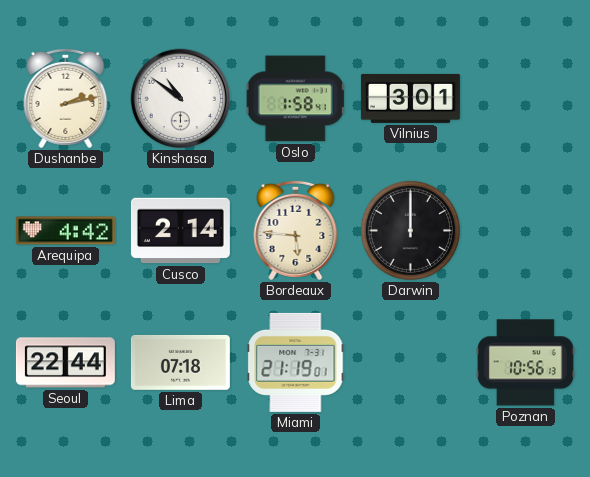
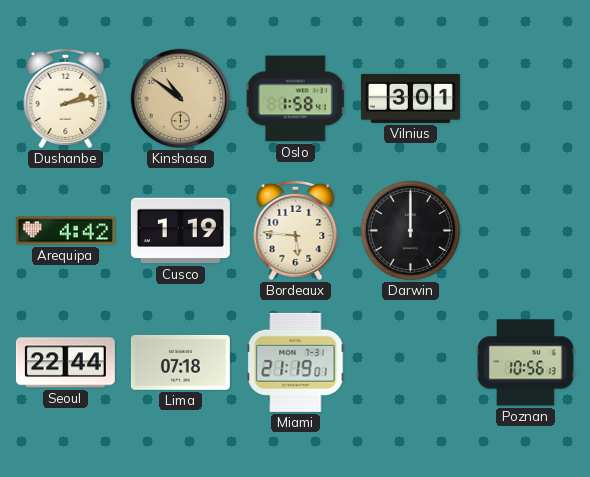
Kinshasa dial: white -> champagne
Cusco: 2:14 -> 1:19
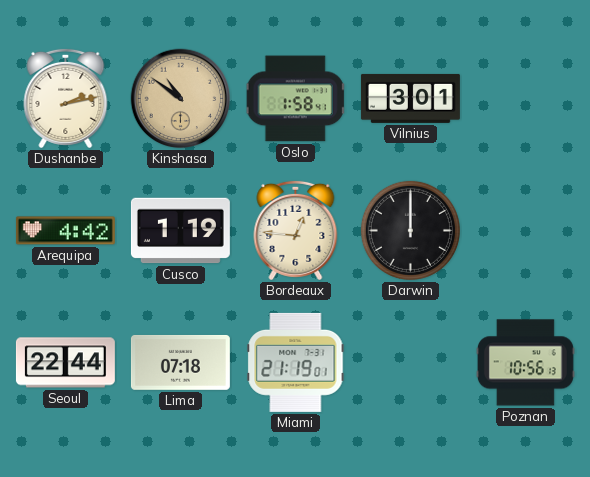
Bordeaux: 5:46 -> 12:46
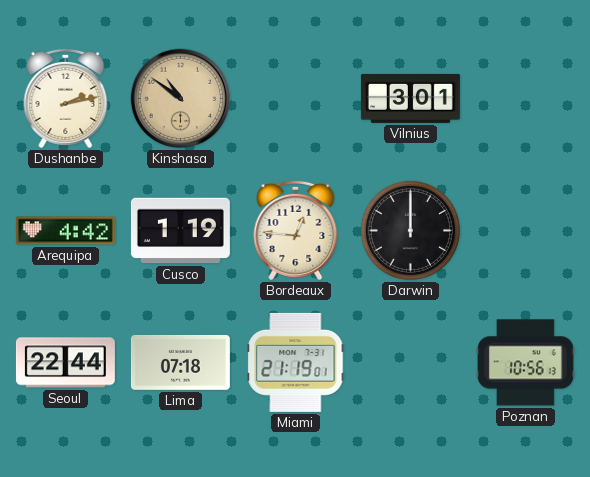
Oslo: 1:58 -> none
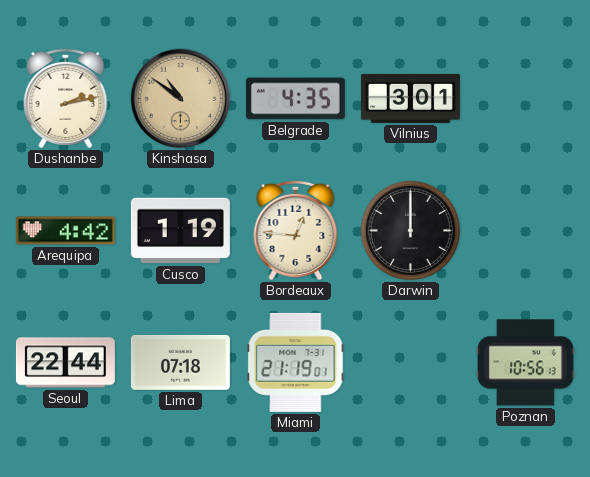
Belgrade: none -> 4:35
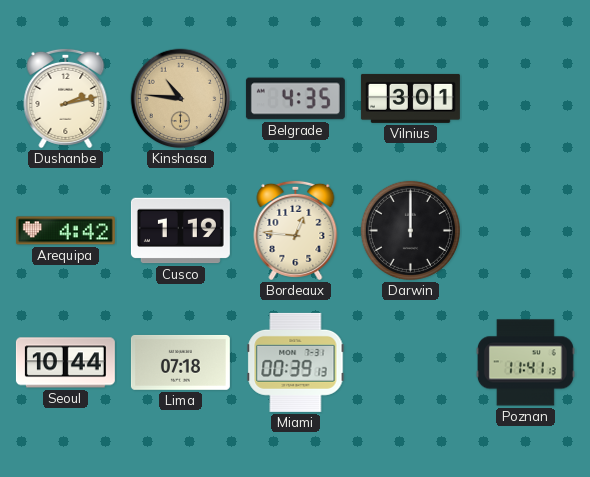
Kinshasa: 10:51 -> 10:46
Seoul: 22:44 -> 10:44
Miami: 21:19 -> 00:39
Poznan: 10:56 -> 11:41
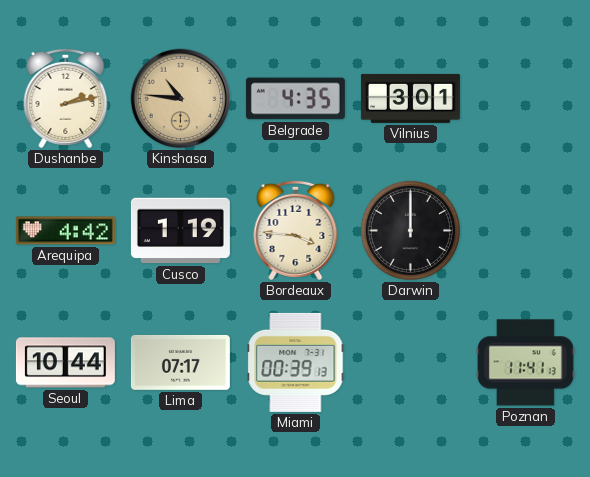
Bordeaux: 12:46 -> 3:46
Lima: 07:18 -> 07:17
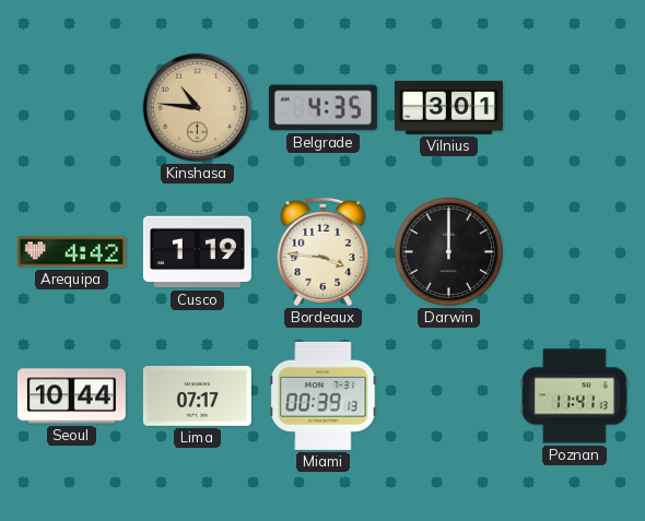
Dushanbe: 2:13 -> none
